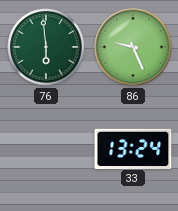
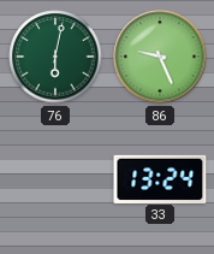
76: 5:59 -> 6:02
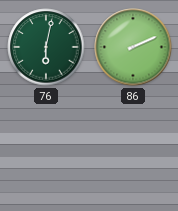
86: 9:26 -> 2:11
33: 13:24 -> none
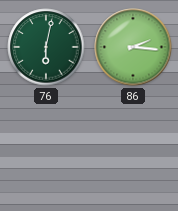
86: 2:11 -> 2:16
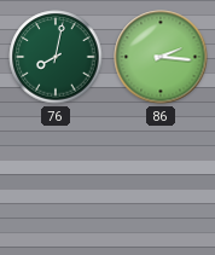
76: 6:02 -> 8:02
